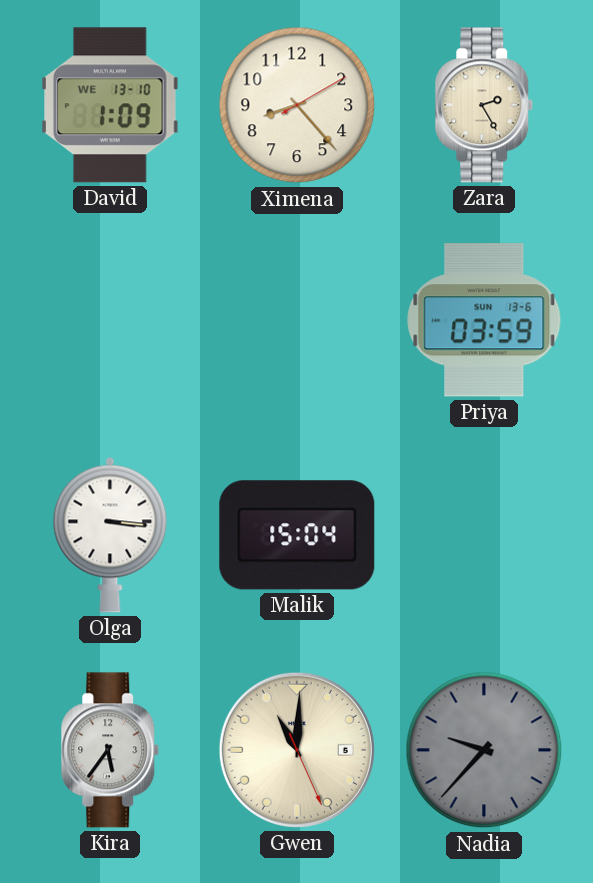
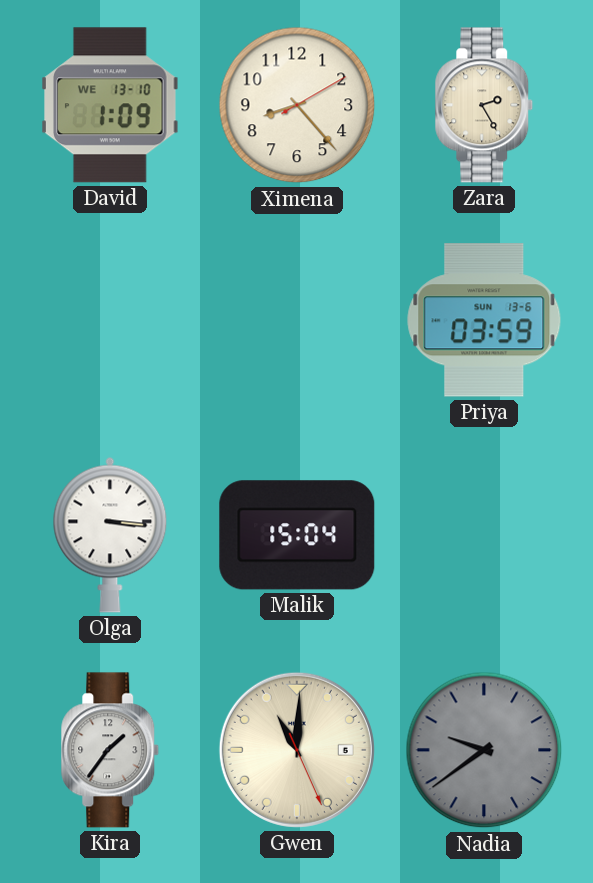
Kira: 5:36 -> 1:36
Nadia: 9:37 -> 9:39
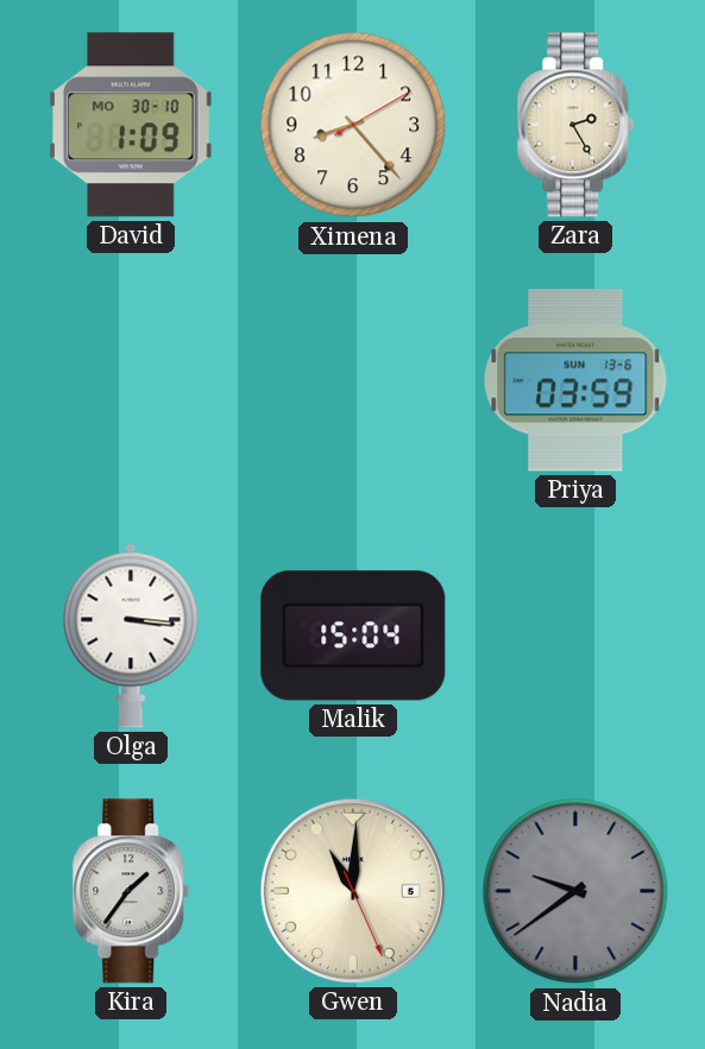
David date: WE 13-10 -> MO 30-10
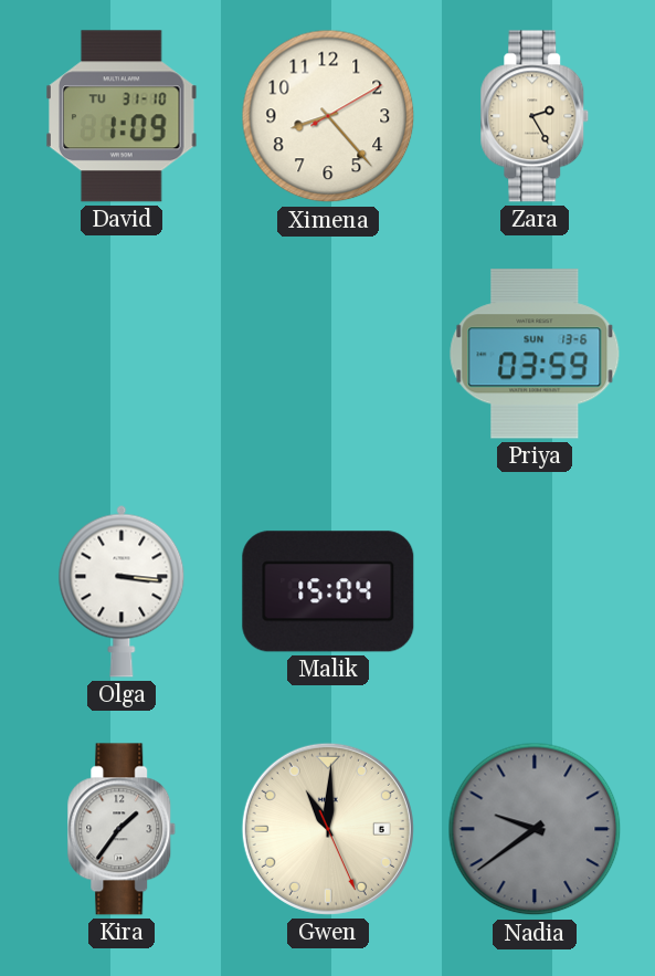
David date: MO 30-10 -> TU 31-10
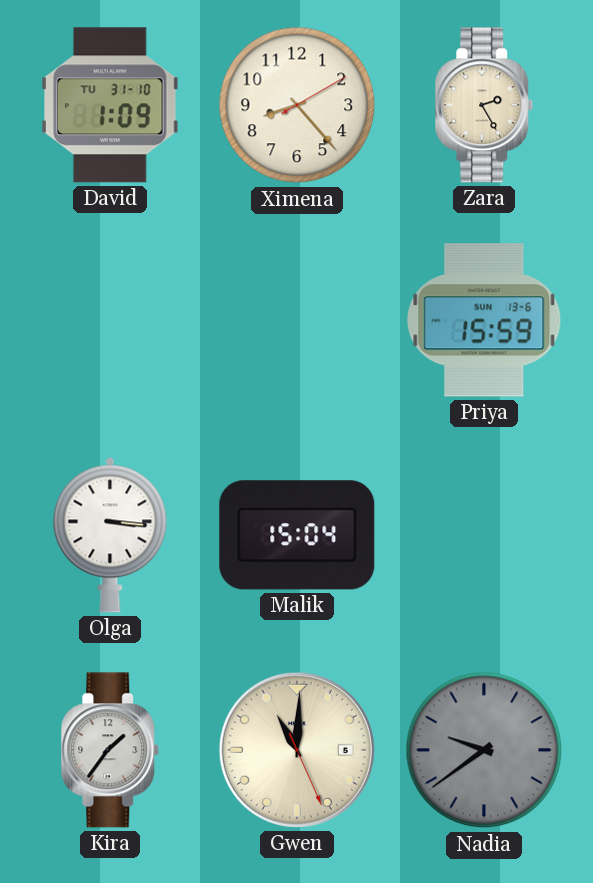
Priya: 03:59 -> 15:59
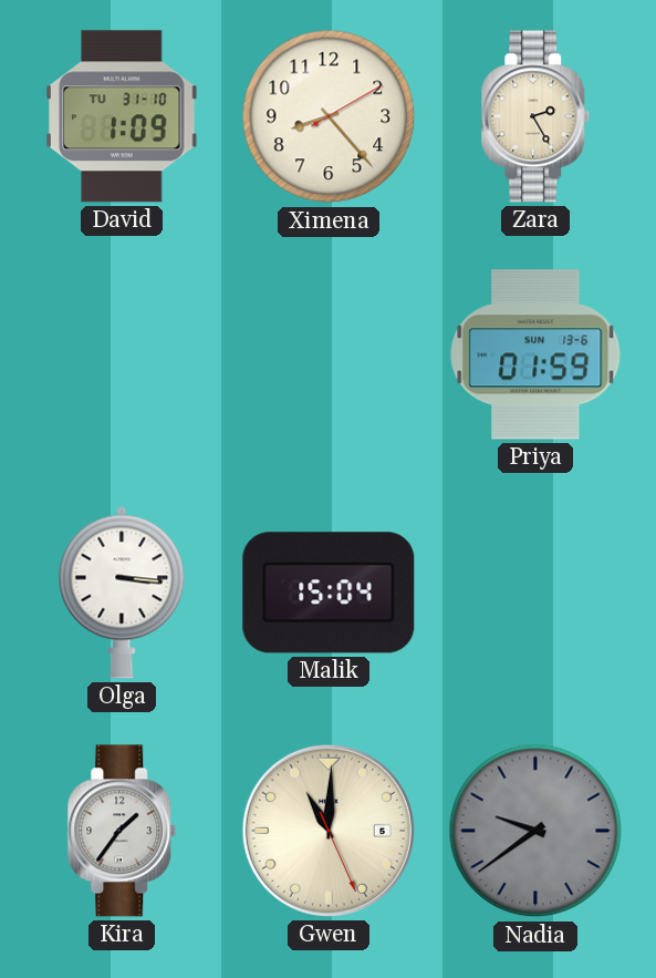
Priya: 15:59 -> 01:59
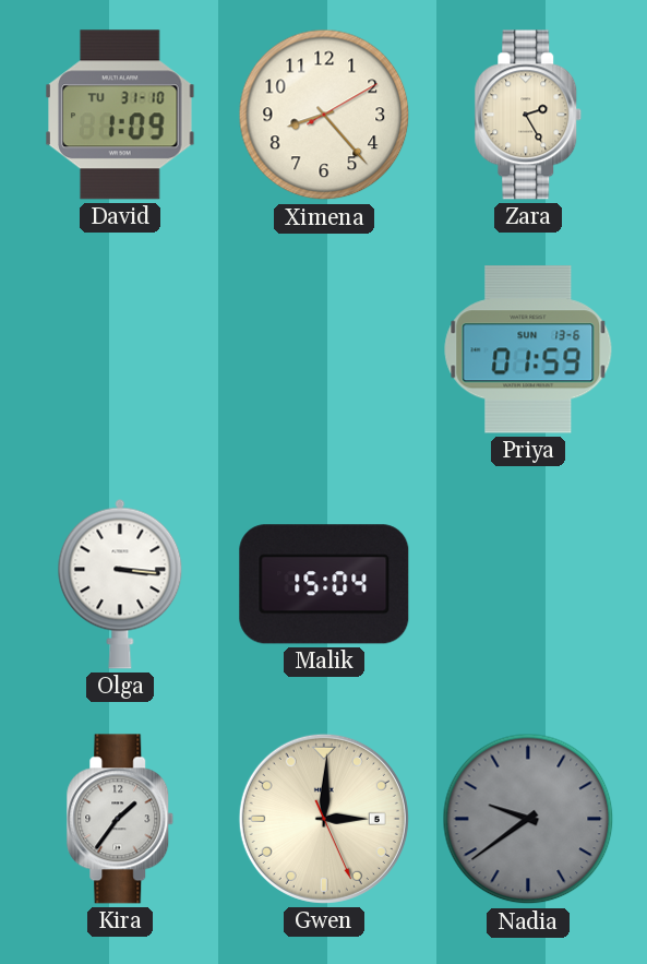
Gwen: 11:00 -> 3:00
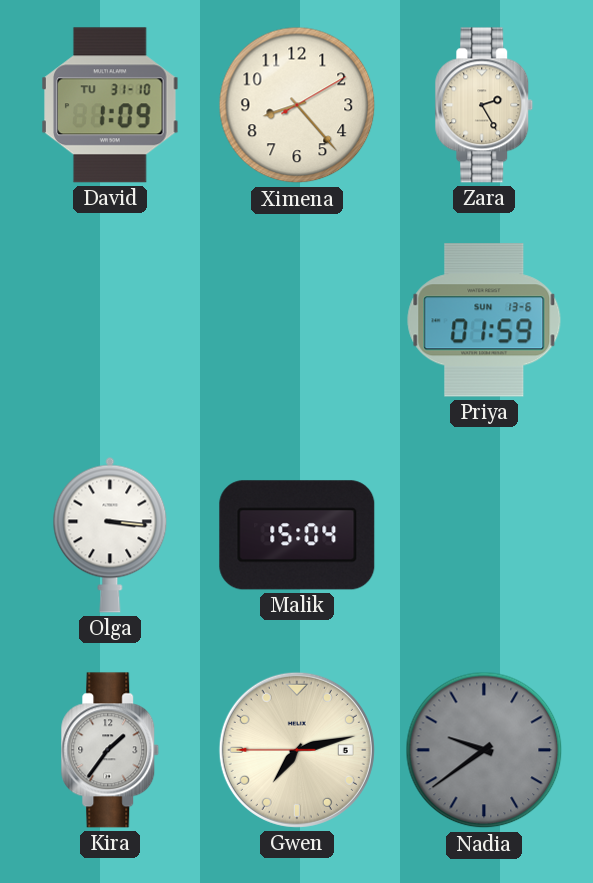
Gwen: 3:00 -> 7:12
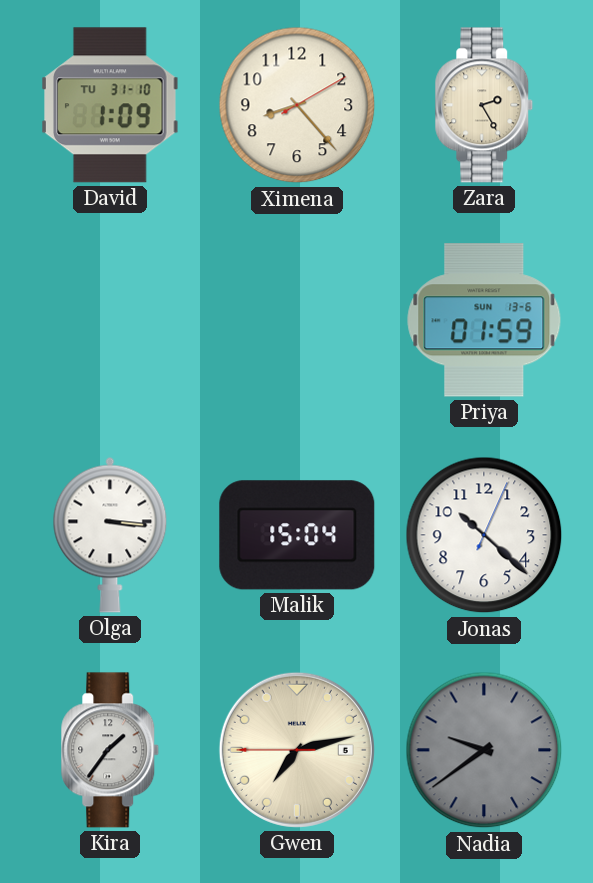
Jonas: none -> 10:22
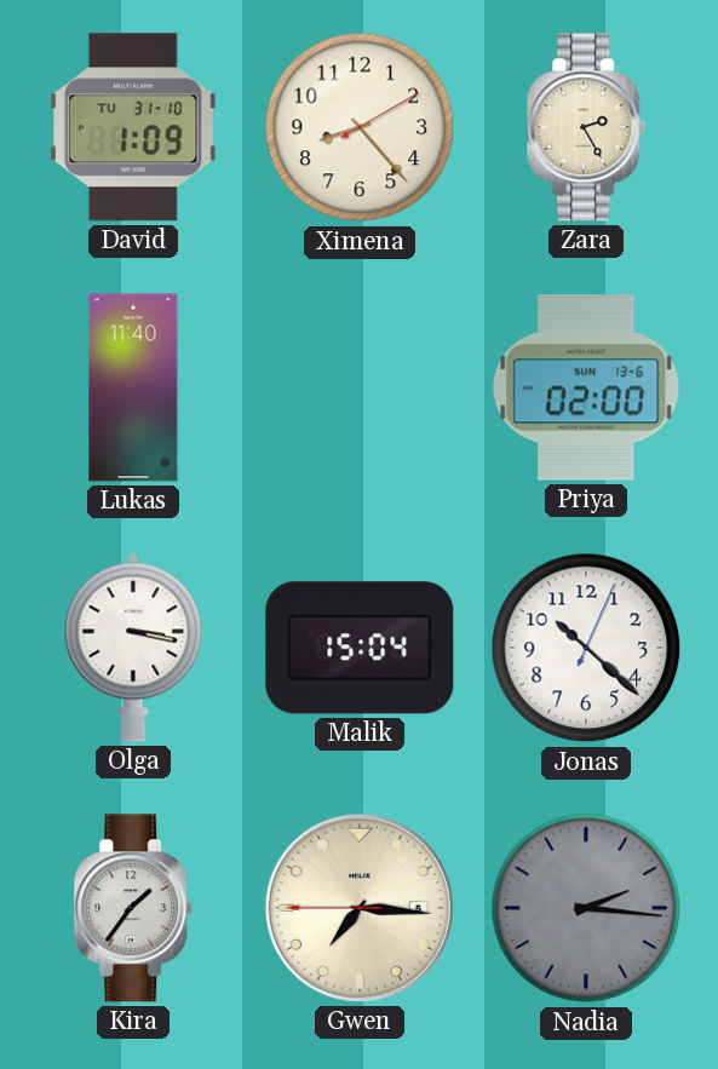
Lukas: none -> 11:40
Priya: 01:59 -> 02:00
Olga: 3:16 -> 3:17
Gwen: 7:12 -> 7:15
Nadia: 9:39 -> 2:16
